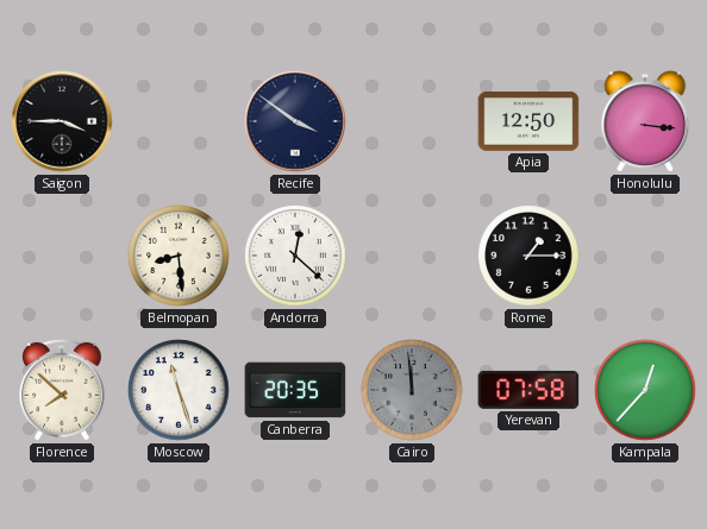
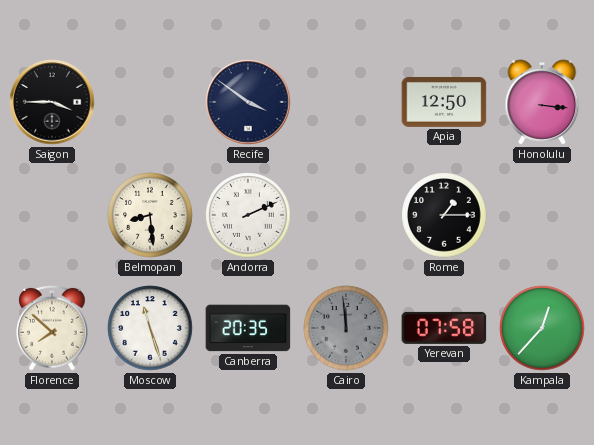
Andorra: 12:22 -> 2:11
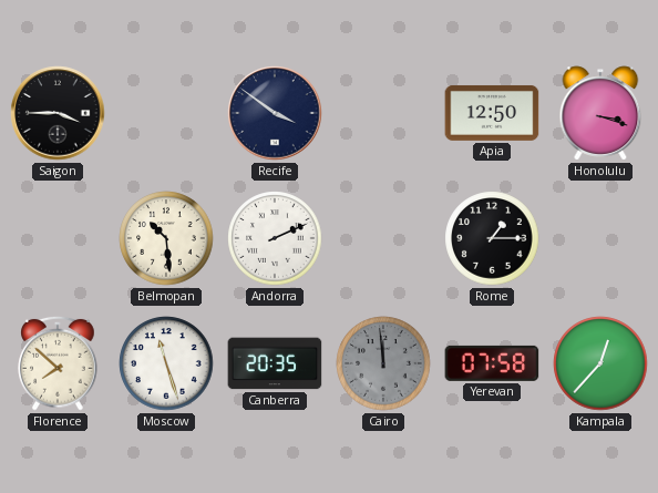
Honolulu: 3:16 -> 3:18
Belmopan: 8:29 -> 10:29
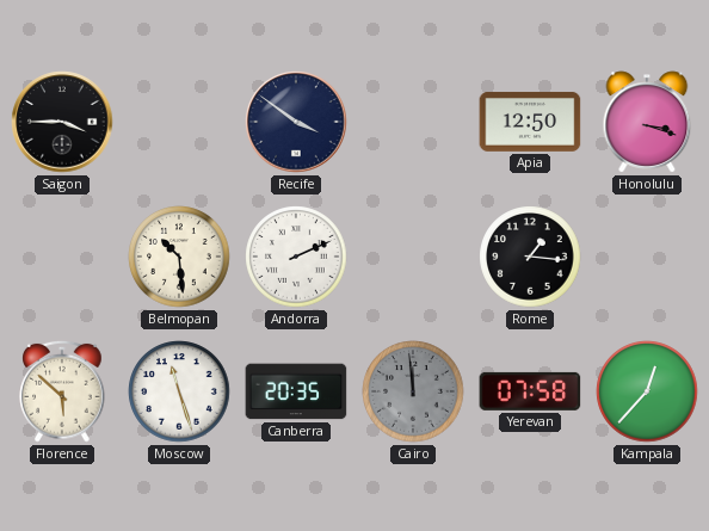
Rome: 1:15 -> 1:16
Florence: 7:52 -> 5:52
